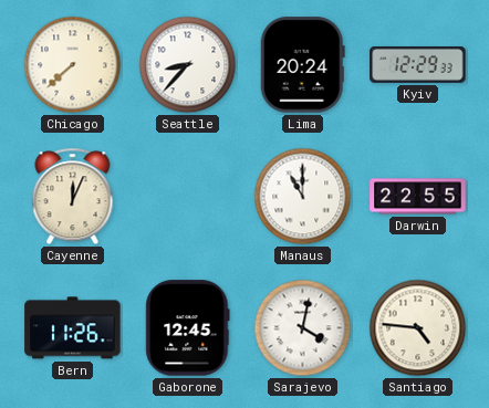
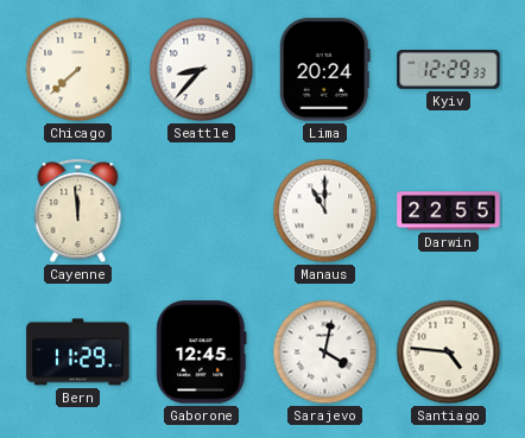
Cayenne: 12:04 -> 11:59
Bern: 11:26 -> 11:29
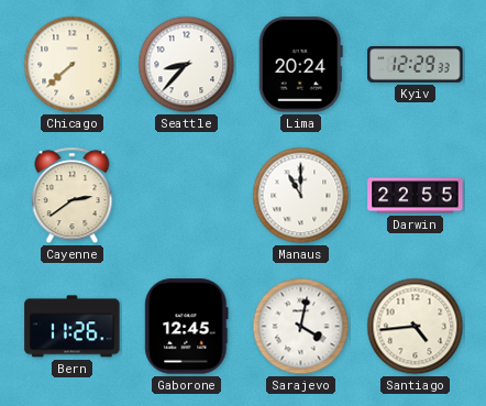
Cayenne: 11:59 -> 2:39
Bern: 11:29 -> 11:26
Santiago: 4:46 -> 4:44
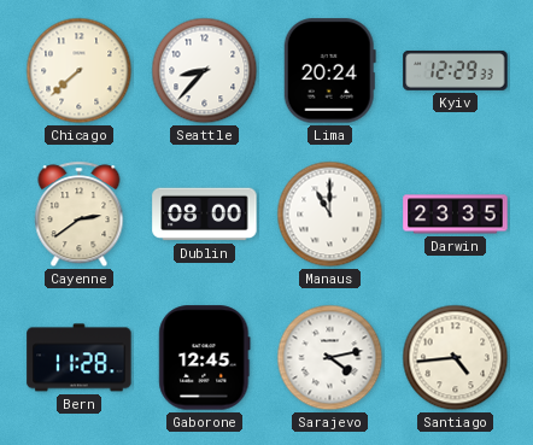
Dublin: none -> 08:00
Darwin: 22:55 -> 23:35
Bern: 11:26 -> 11:28
Sarajevo: 4:02 -> 4:13
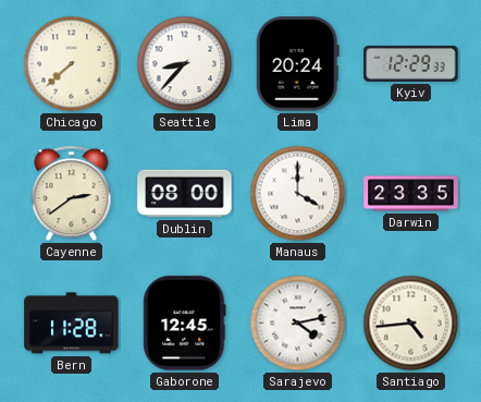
Manaus: 11:00 -> 4:00
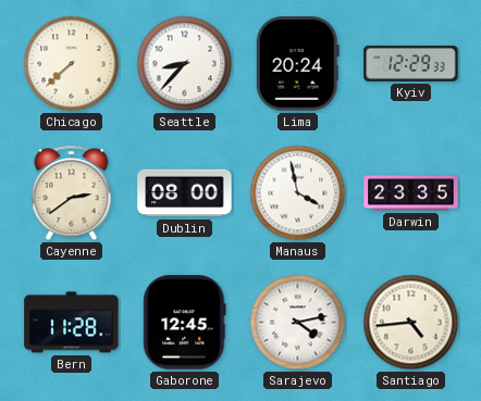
Manaus: 4:00 -> 3:58
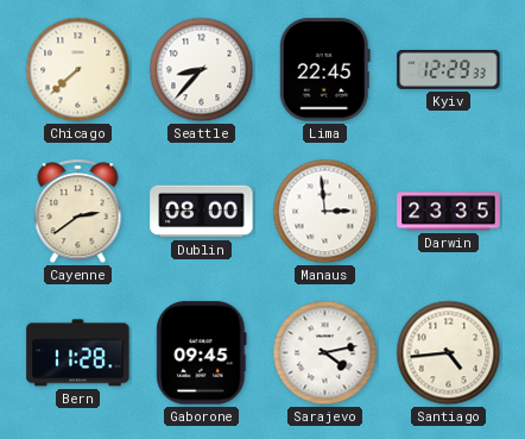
Lima: 20:24 -> 22:45
Manaus: 3:58 -> 2:59
Gaborone: 12:45 -> 09:45
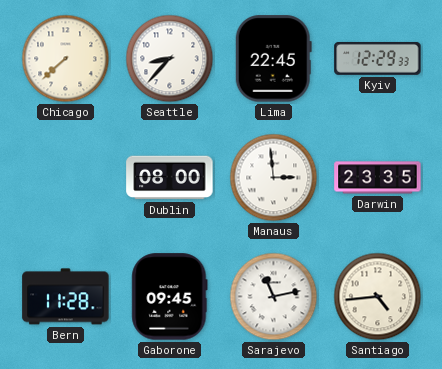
Cayenne: 2:39 -> none
Sarajevo: 4:13 -> 11:13
